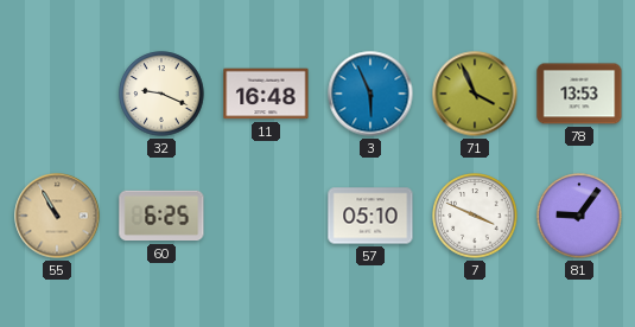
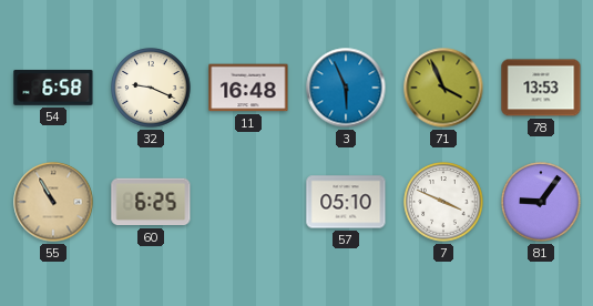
54: none -> 6:58
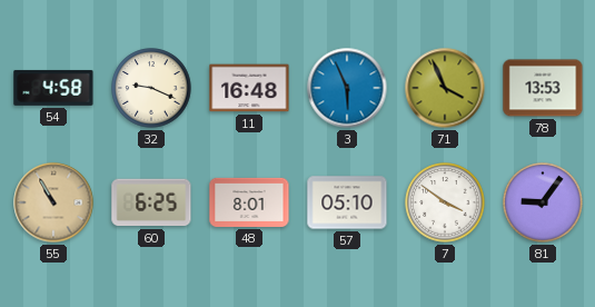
54: 6:58 -> 4:58
48: none -> 8:01
7: 3:49 -> 3:51
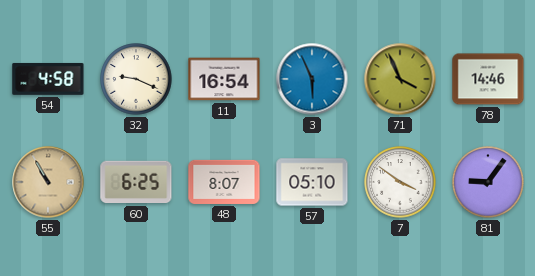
11: 16:48 -> 16:54
78: 13:53 -> 14:46
48: 8:01 -> 8:07
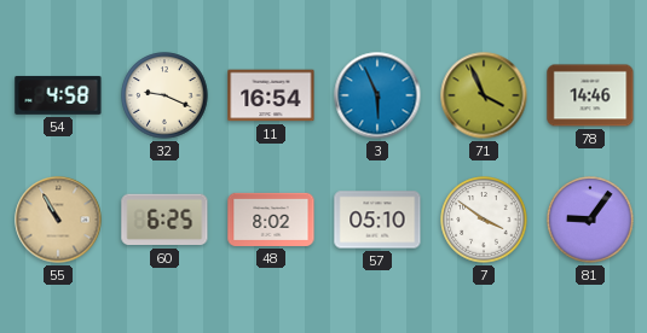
48: 8:07 -> 8:02
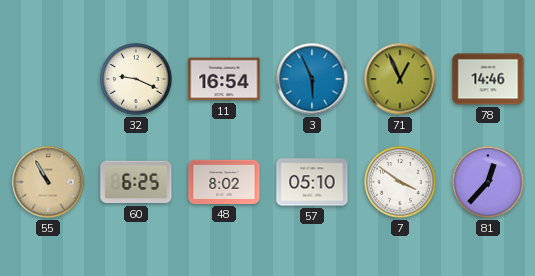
54: 4:58 -> none
71: 3:56 -> 12:56
81: 9:06 -> 12:37
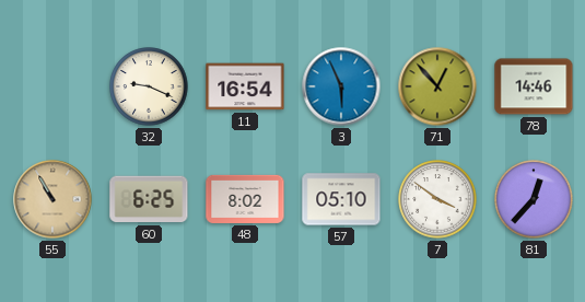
71: 12:56 -> 12:53
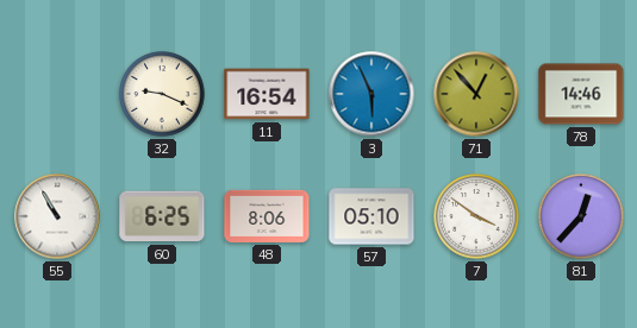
55 dial: champagne -> white
48: 8:02 -> 8:06
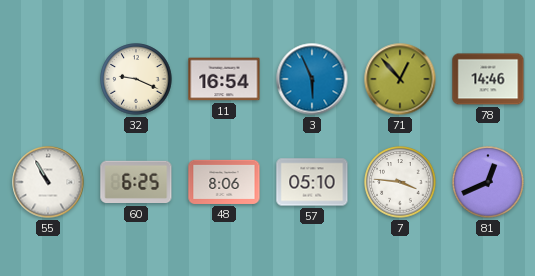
7: 3:51 -> 3:46
81: 12:37 -> 12:41
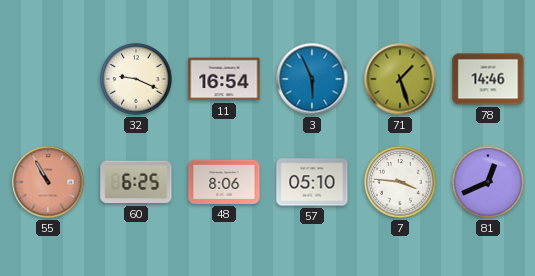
71: 12:53 -> 1:27
55 dial: white -> salmon
